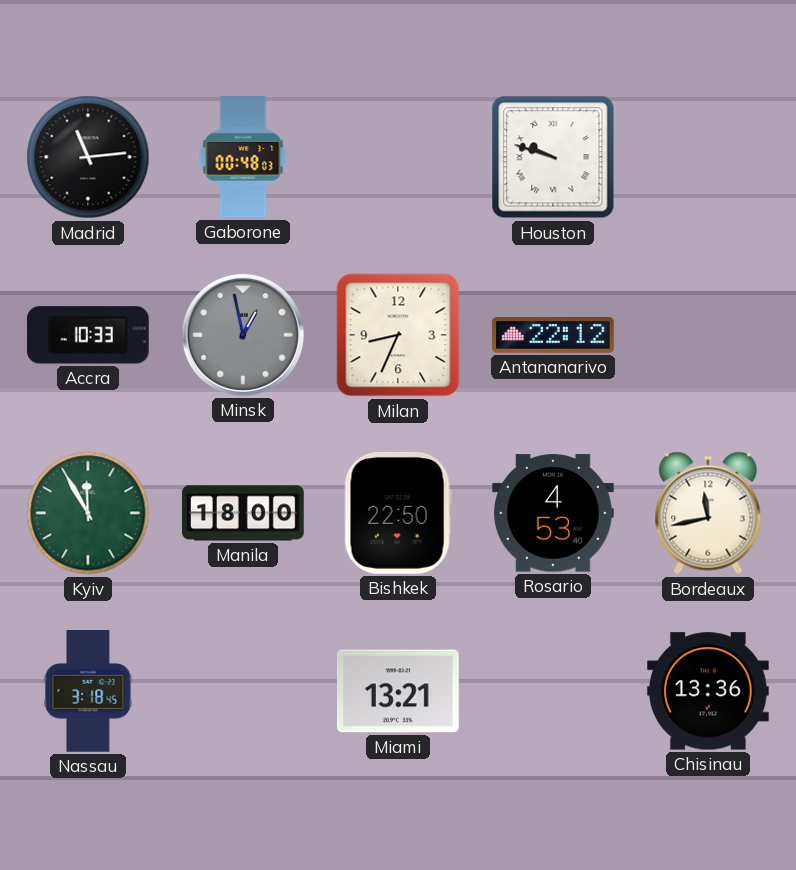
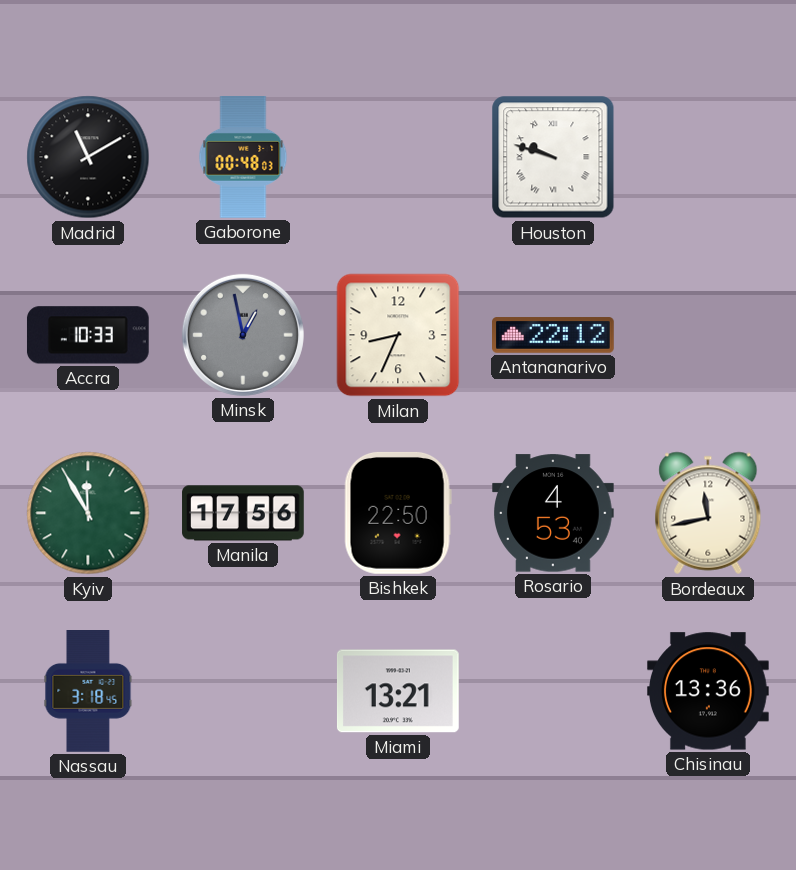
Madrid: 11:14 -> 11:10
Manila: 18:00 -> 17:56
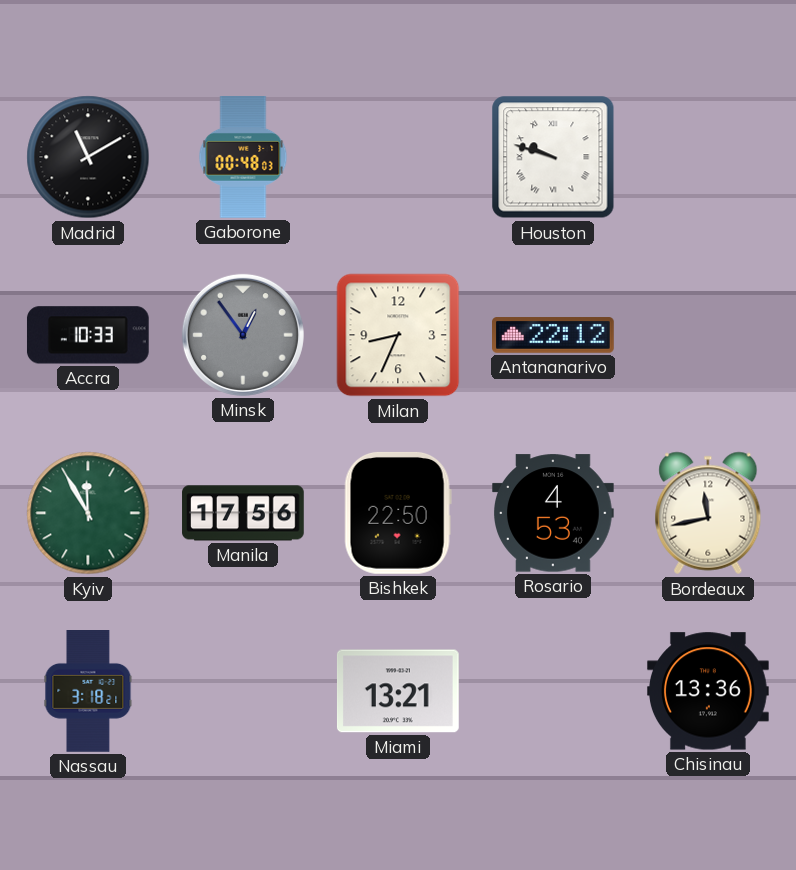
Minsk: 12:58 -> 12:54
Nassau: 3:18:45 -> 3:18:21
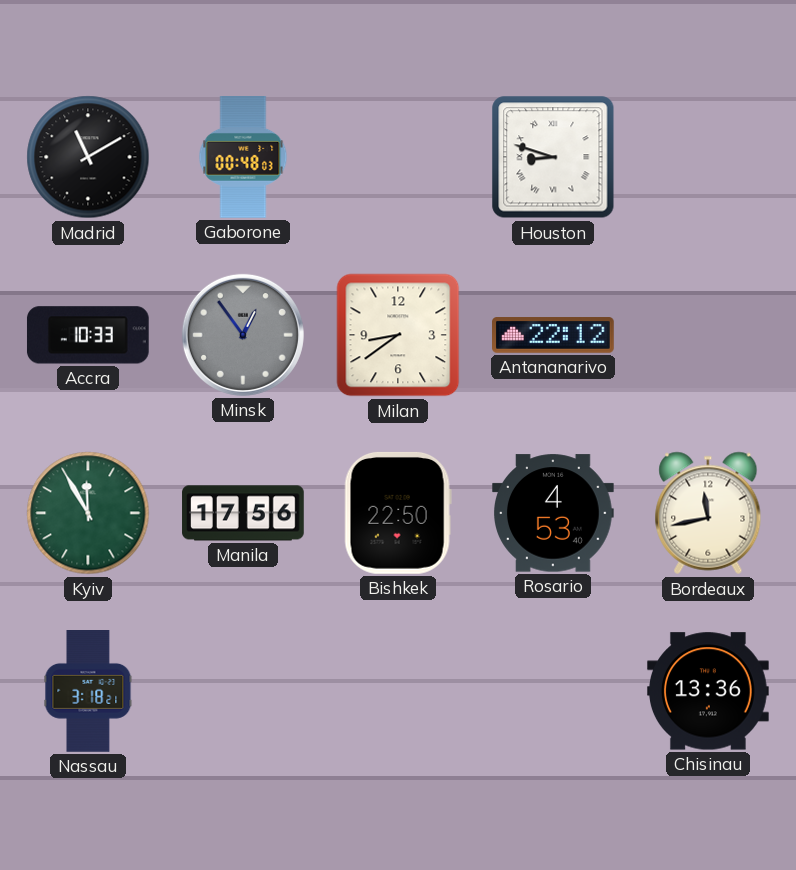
Houston: 9:48 -> 8:48
Milan: 8:34 -> 8:39
Miami: 13:21 -> none
